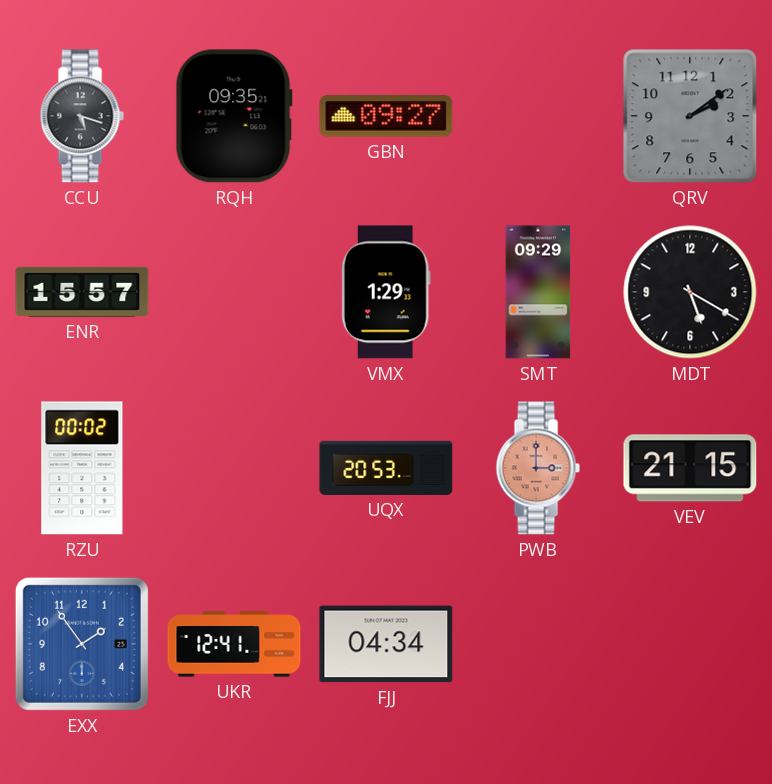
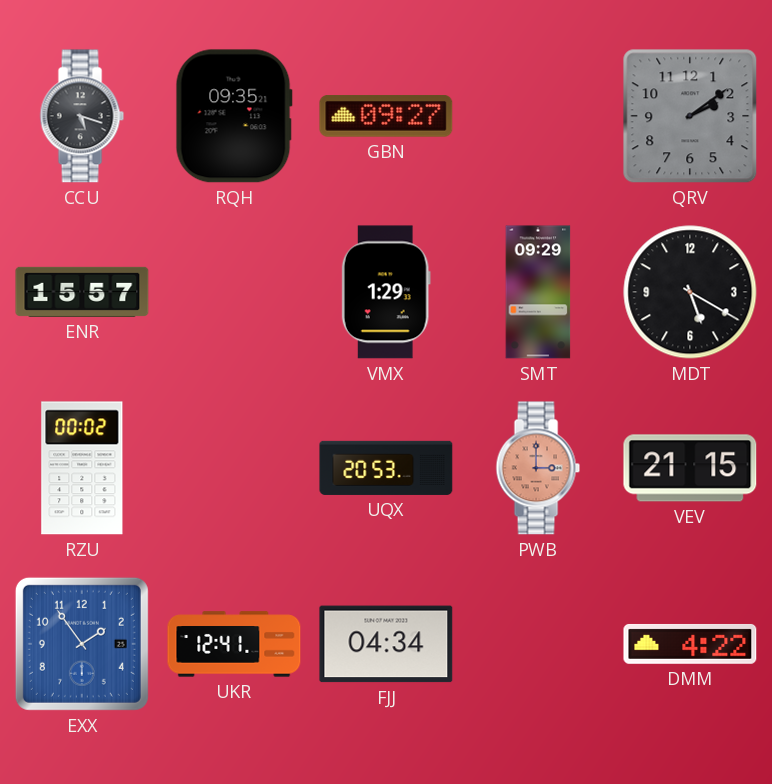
DMM: none -> 4:22
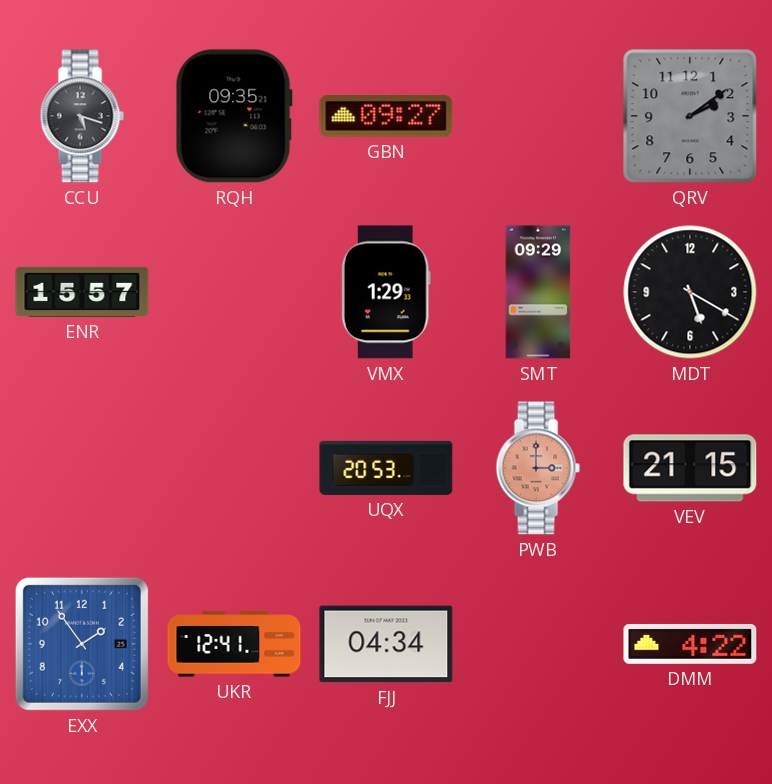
RZU: 00:02 -> none
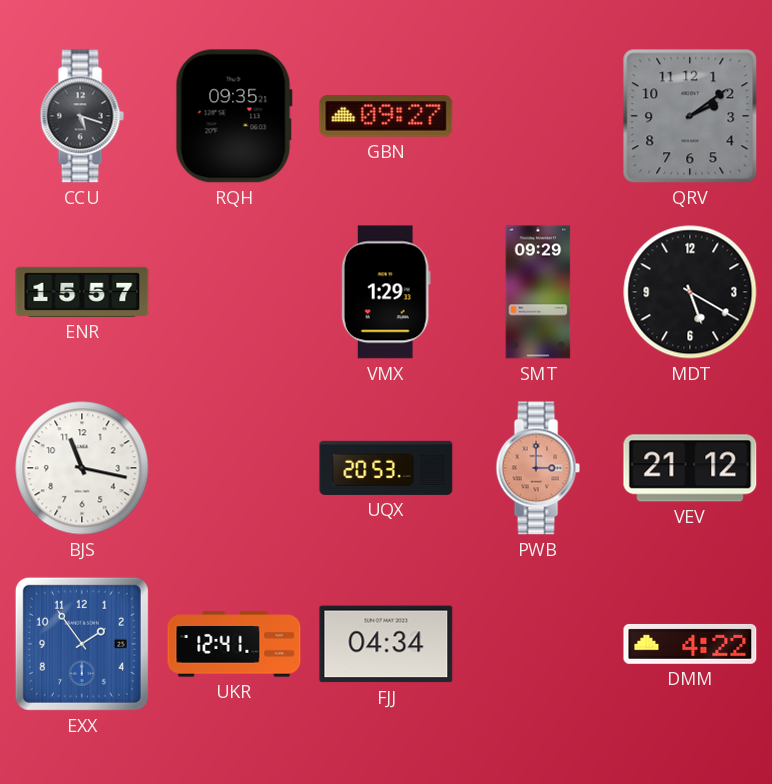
BJS: none -> 11:17
VEV: 21:15 -> 21:12
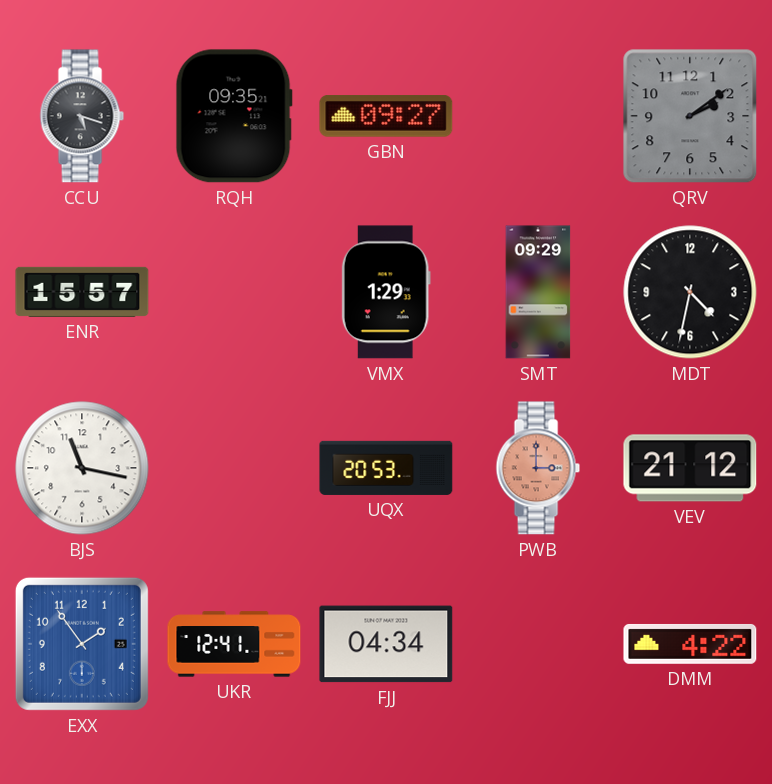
MDT: 5:20 -> 4:32
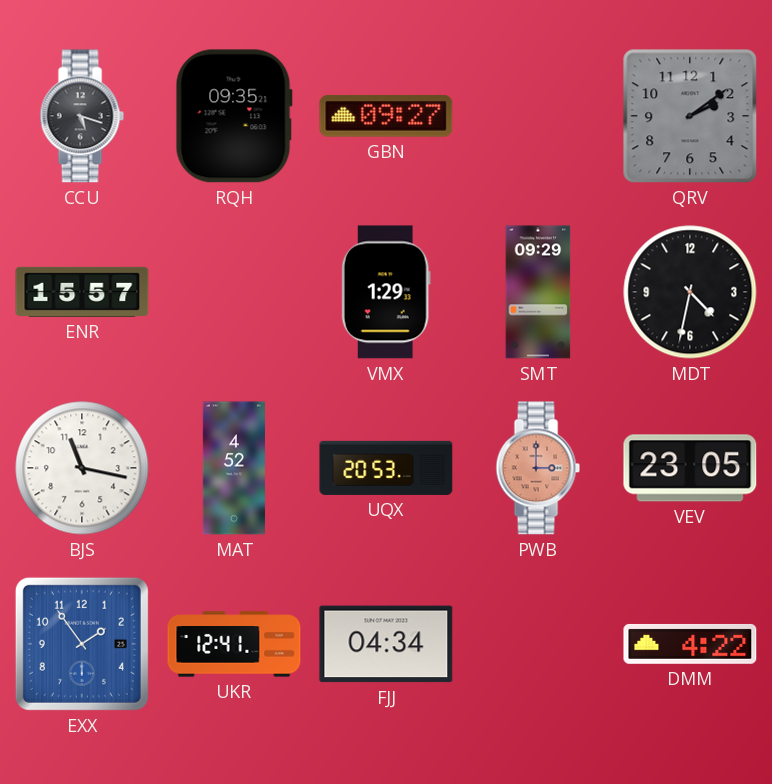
MAT: none -> 4:52
VEV: 21:12 -> 23:05
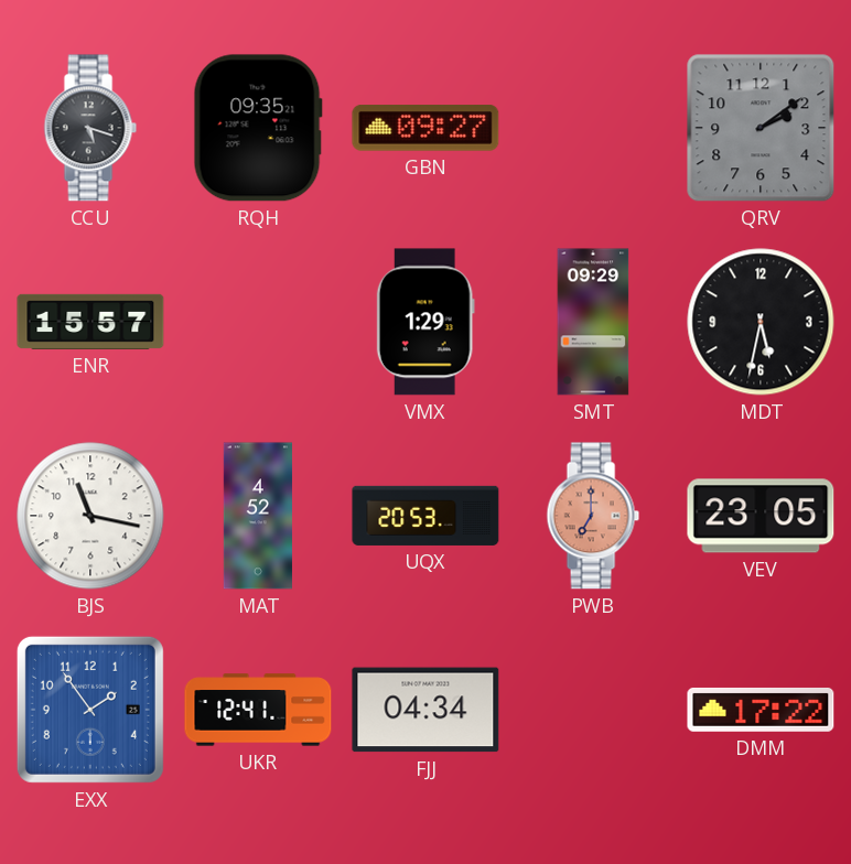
MDT: 4:32 -> 5:32
PWB: 3:00 -> 7:00
DMM: 4:22 -> 17:22
